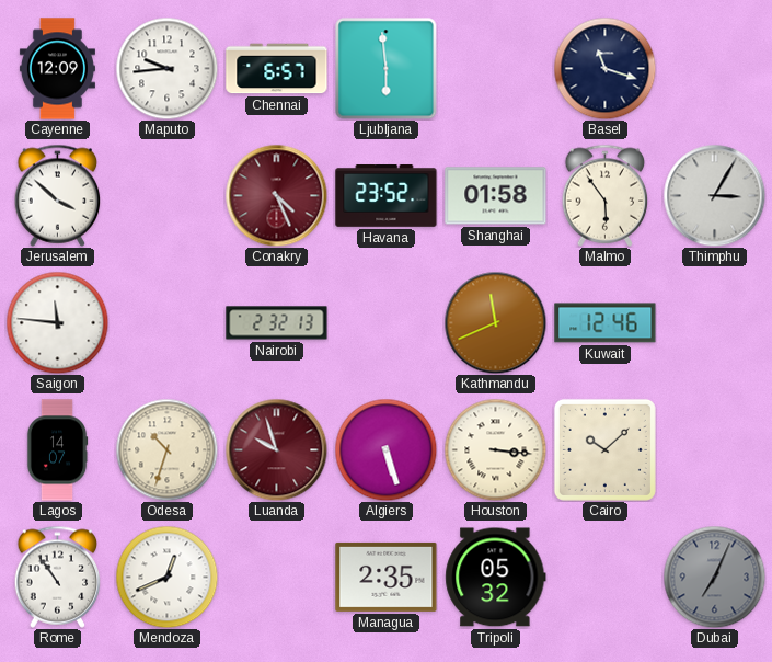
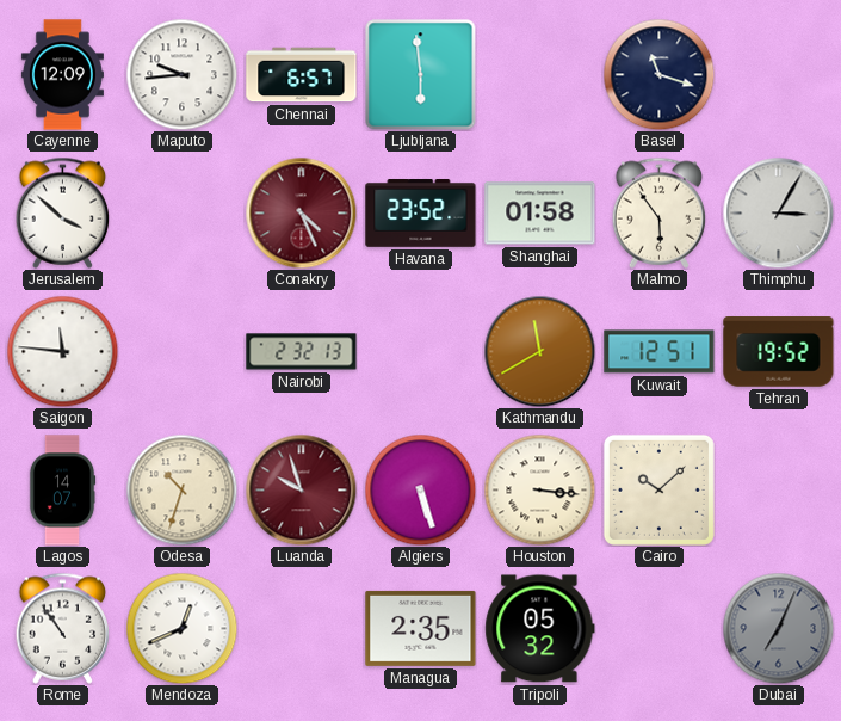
Kathmandu: 11:41 -> 11:40
Kuwait: 12:46 -> 12:51
Tehran: none -> 19:52
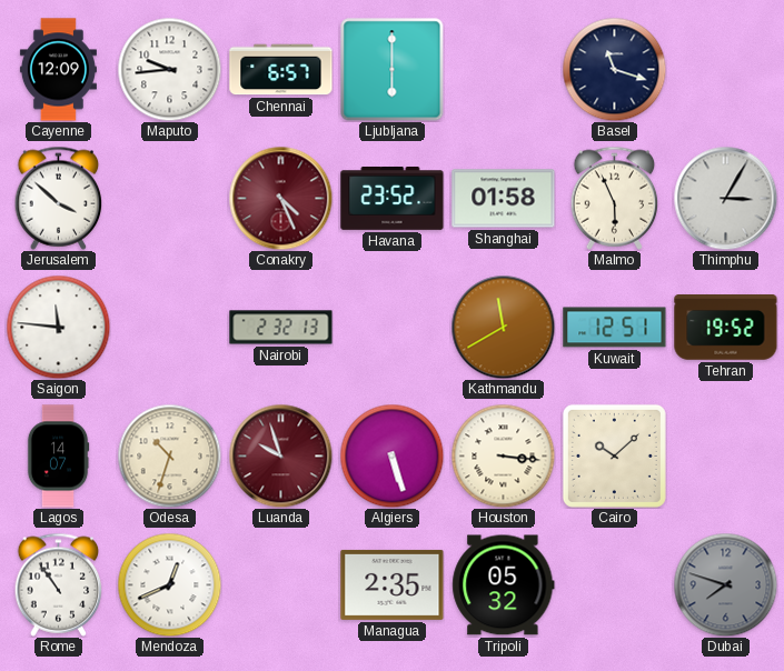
Ljubljana: 5:59 -> 6:00
Malmo: 5:54 -> 5:56
Dubai: 7:04 -> 7:48
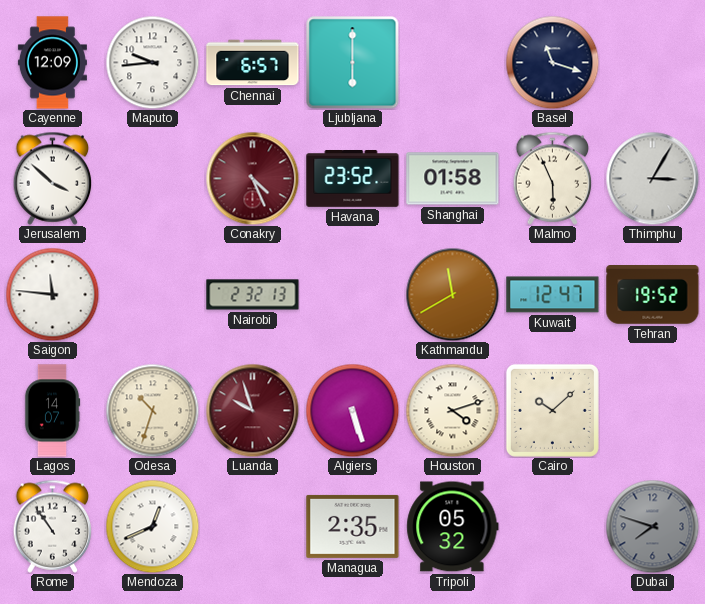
Kuwait: 12:51 -> 12:47
Houston: 3:16 -> 4:12
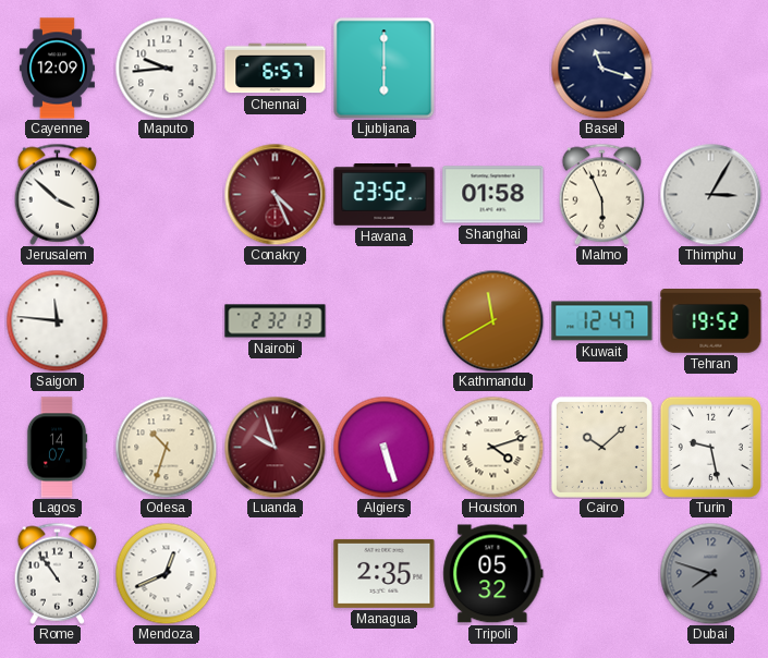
Turin: none -> 9:28
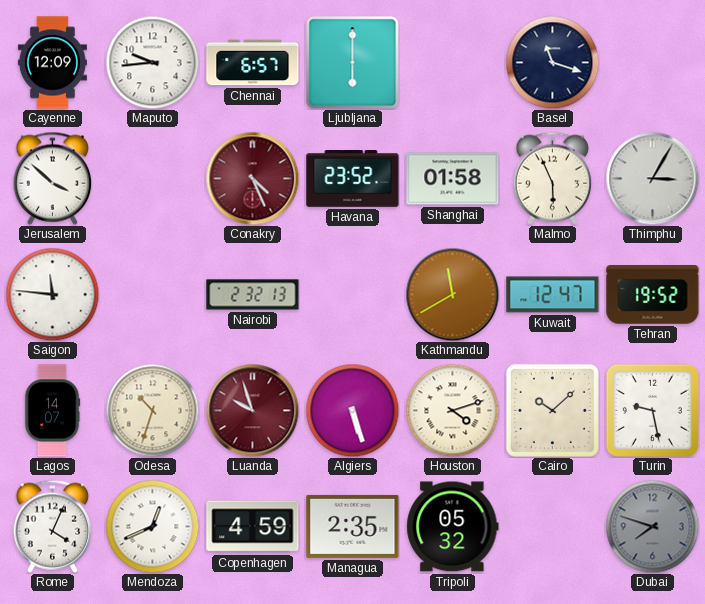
Rome: 10:54 -> 4:04
Copenhagen: none -> 4:59
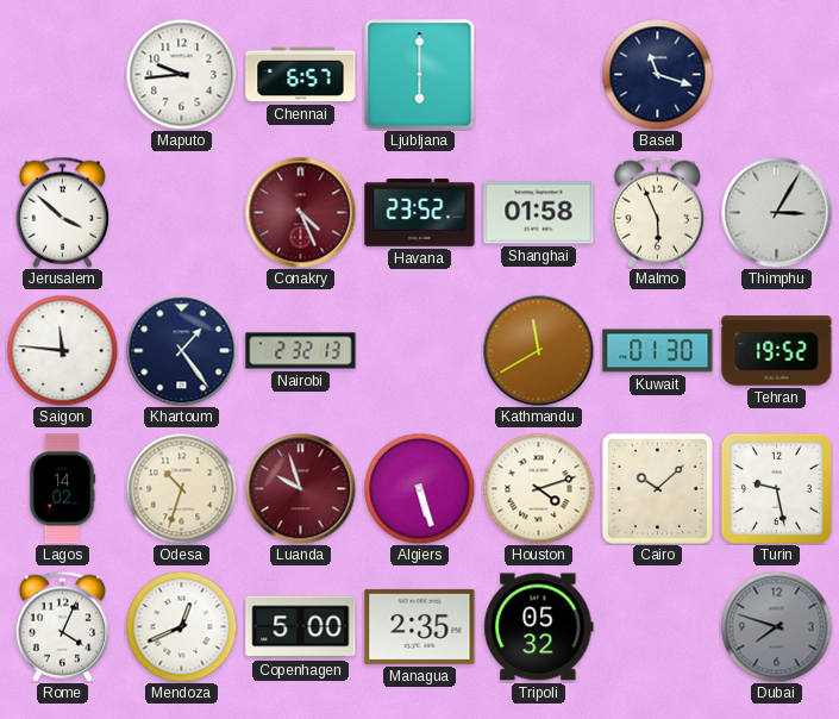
Cayenne: 12:09 -> none
Khartoum: none -> 1:24
Kuwait: 12:47 -> 01:30
Lagos: 14:07 -> 14:02
Copenhagen: 4:59 -> 5:00
